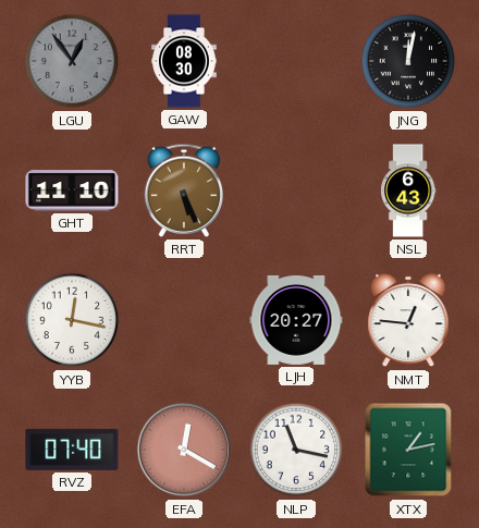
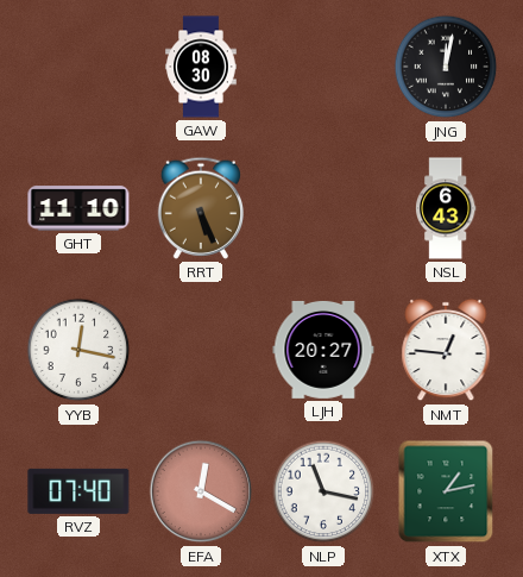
LGU: 12:54 -> none
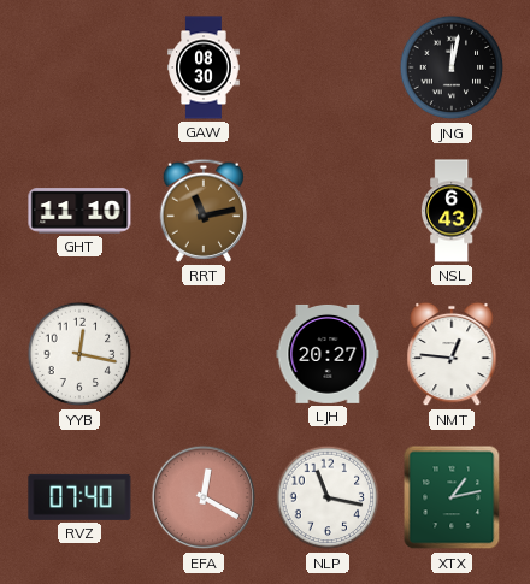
RRT: 5:26 -> 11:13
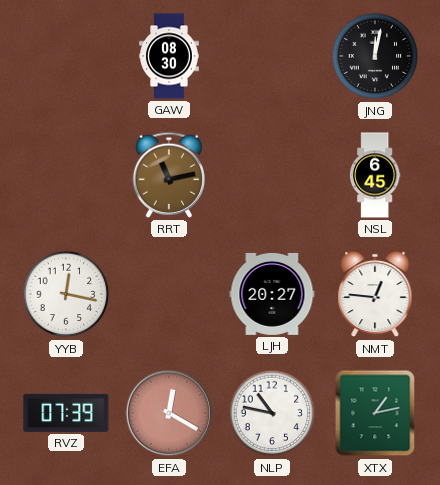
GHT: 11:10 -> none
NSL: 6:43 -> 6:45
RVZ: 07:40 -> 07:39
NLP: 11:17 -> 10:47
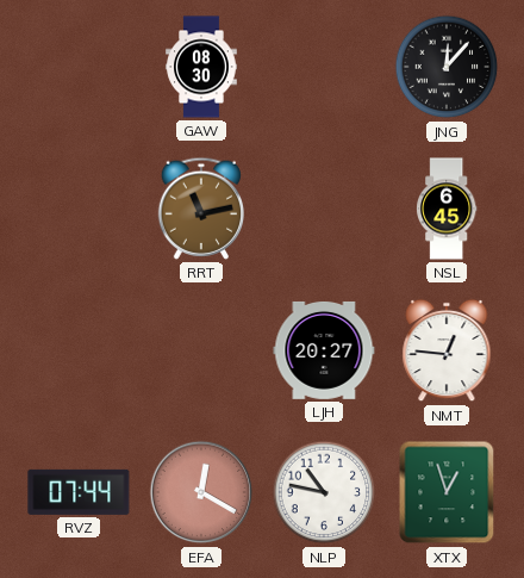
JNG: 12:02 -> 12:07
YYB: 12:17 -> none
RVZ: 07:39 -> 07:44
XTX: 1:13 -> 12:57
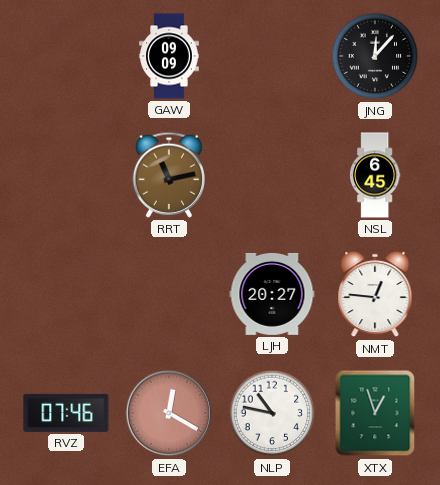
GAW: 08:30 -> 09:09
RVZ: 07:44 -> 07:46
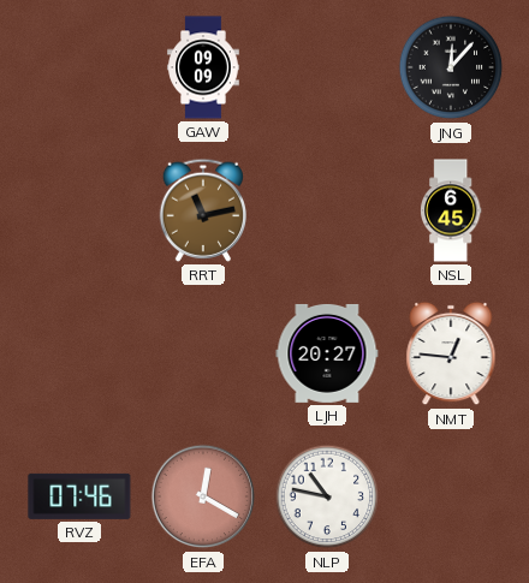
XTX: 12:57 -> none
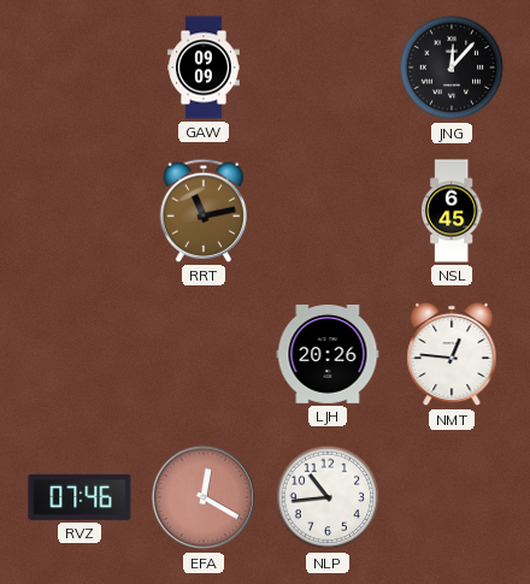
LJH: 20:27 -> 20:26
NLP: 10:47 -> 10:44
